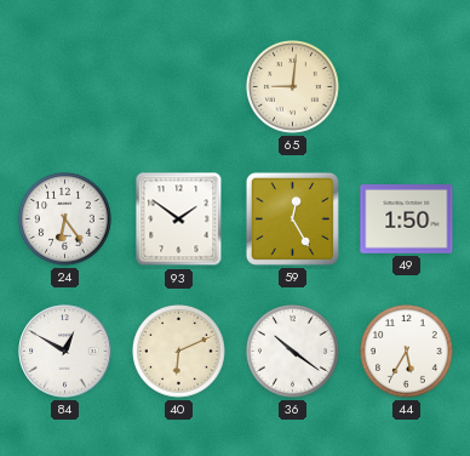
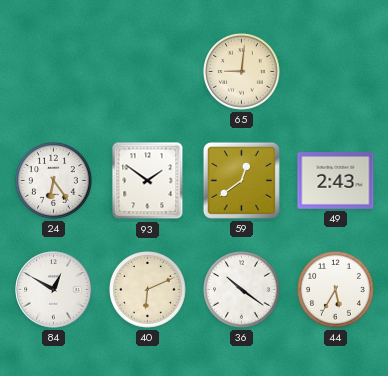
59: 12:25 -> 12:39
49: 1:50 -> 2:43
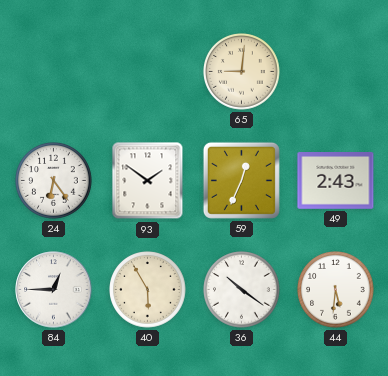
59: 12:39 -> 12:34
84: 12:50 -> 12:45
40: 6:11 -> 5:55
44: 5:35 -> 5:31
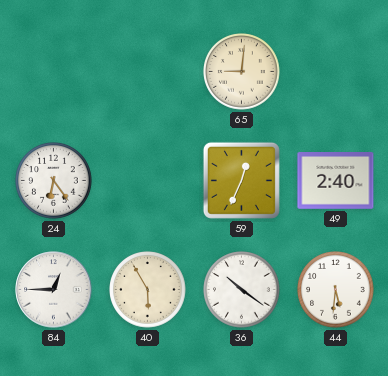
93: 1:51 -> none
49: 2:43 -> 2:40
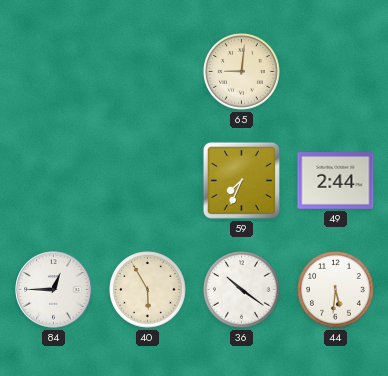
24: 6:24 -> none
59: 12:34 -> 7:34
49: 2:40 -> 2:44
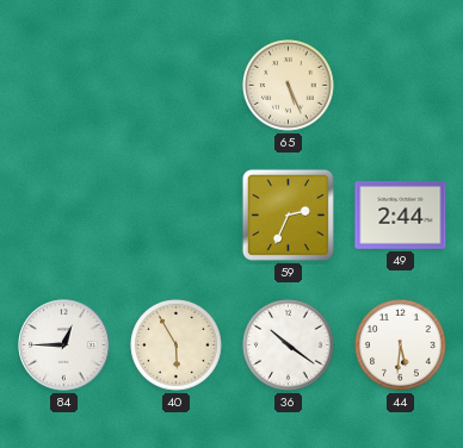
65: 9:01 -> 5:26
59: 7:34 -> 2:34
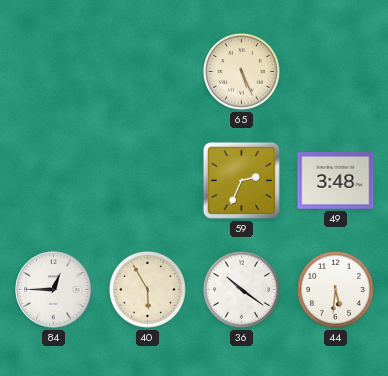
49: 2:44 -> 3:48
